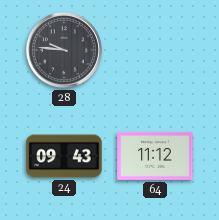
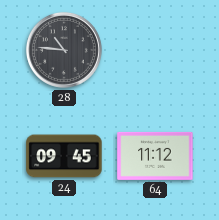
28: 9:46 -> 10:46
24: 09:43 -> 09:45
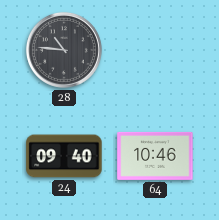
24: 09:45 -> 09:40
64: 11:12 -> 10:46
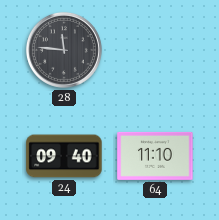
28: 10:46 -> 11:46
64: 10:46 -> 11:10
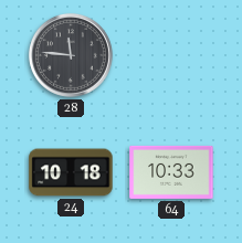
24: 09:40 -> 10:18
64: 11:10 -> 10:33
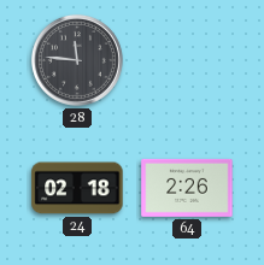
24: 10:18 -> 02:18
64: 10:33 -> 2:26
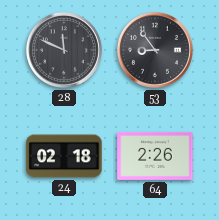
28: 11:46 -> 11:49
53: none -> 8:54
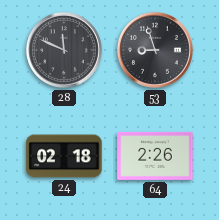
53: 8:54 -> 8:57
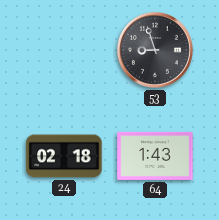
28: 11:49 -> none
64: 2:26 -> 1:43
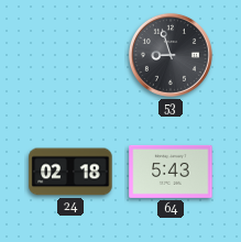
64: 1:43 -> 5:43
